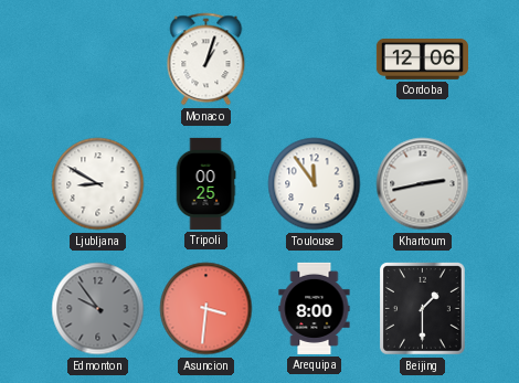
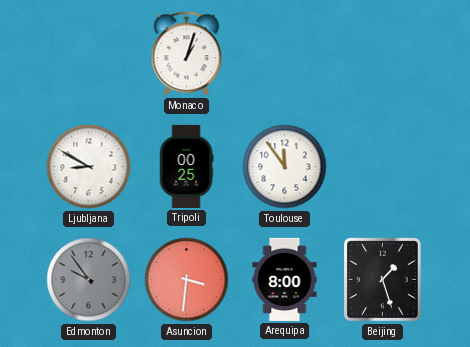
Cordoba: 12:06 -> none
Khartoum: 2:43 -> none
Beijing: 1:30 -> 1:27
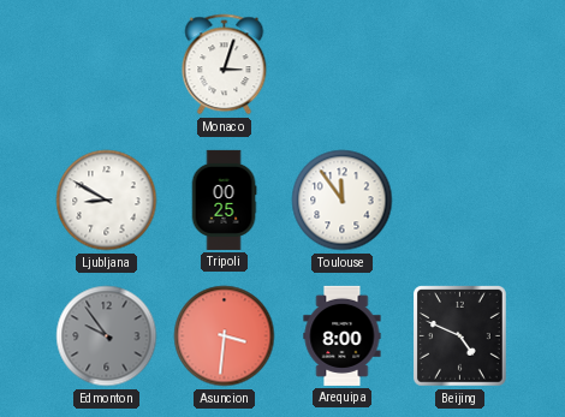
Monaco: 1:03 -> 3:03
Beijing: 1:27 -> 4:49
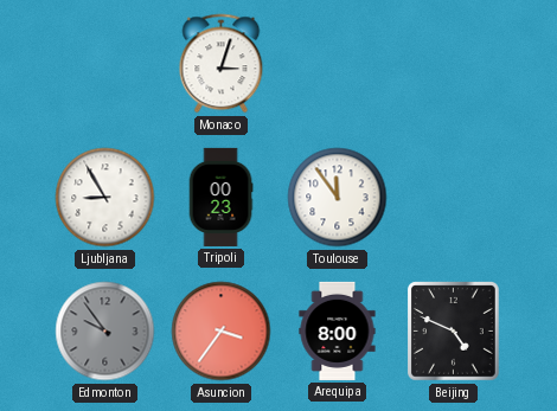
Ljubljana: 8:50 -> 8:55
Tripoli: 00:25 -> 00:23
Asuncion: 3:31 -> 3:36
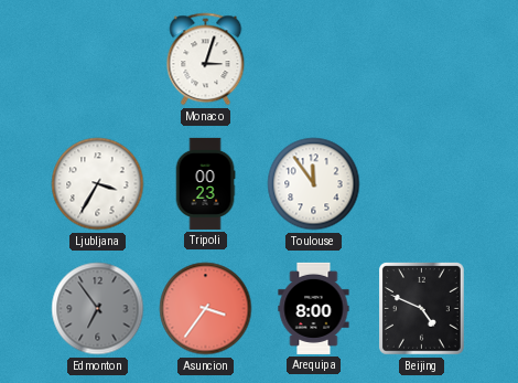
Ljubljana: 8:55 -> 3:35
Edmonton: 9:54 -> 6:54
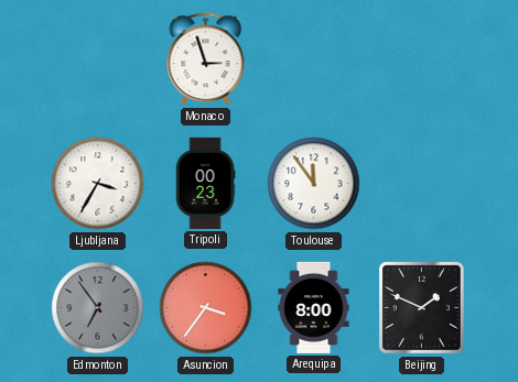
Monaco: 3:03 -> 2:57
Beijing: 4:49 -> 1:49
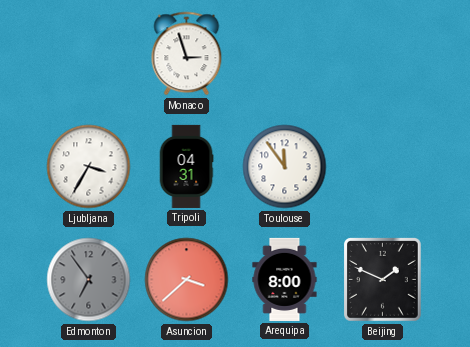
Tripoli: 00:23 -> 04:31
Asuncion: 3:36 -> 3:38
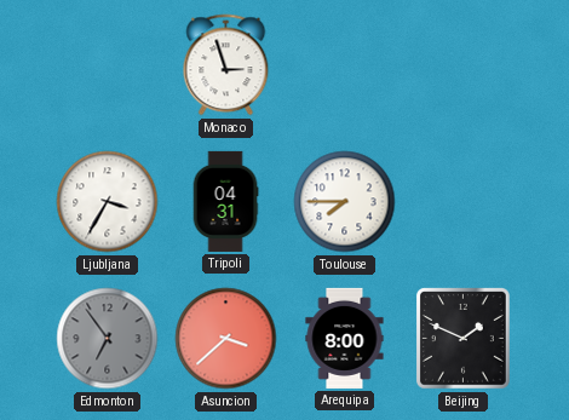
Toulouse: 11:54 -> 7:45
